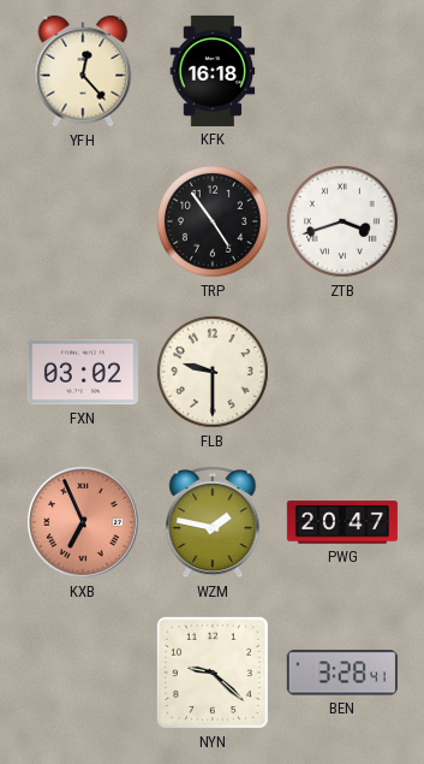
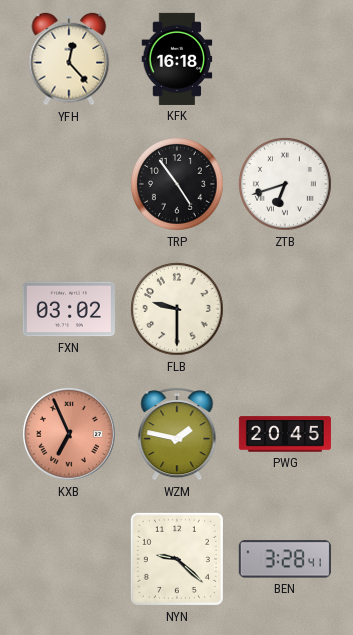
ZTB: 3:42 -> 6:42
PWG: 20:47 -> 20:45
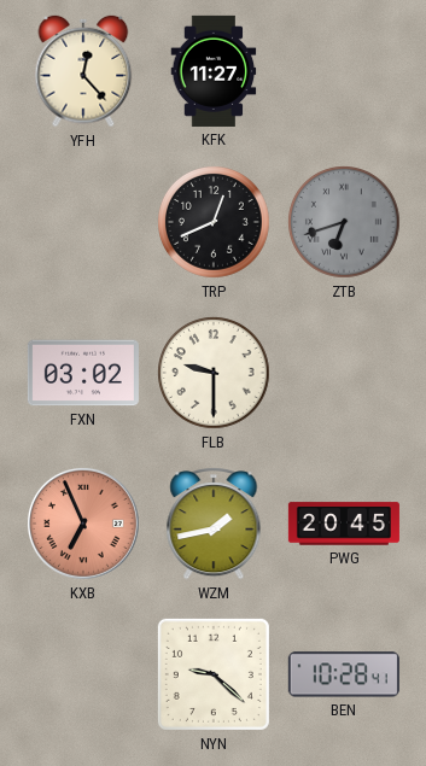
KFK: 16:18 -> 11:27
TRP: 4:54 -> 12:41
ZTB dial: white -> grey
WZM: 1:47 -> 1:43
BEN: 3:28 -> 10:28
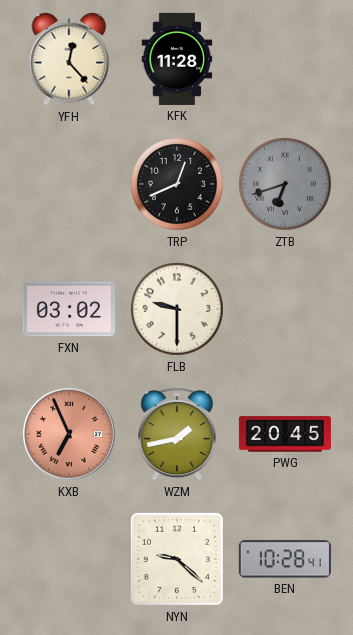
KFK: 11:27 -> 11:28
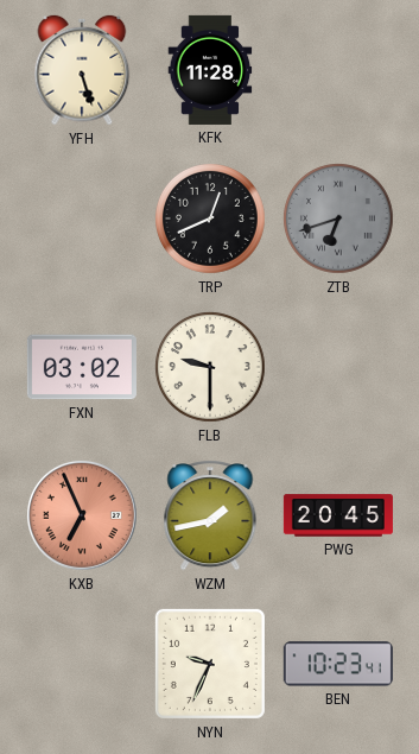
YFH: 12:23 -> 5:27
NYN: 9:22 -> 9:34
BEN: 10:28 -> 10:23
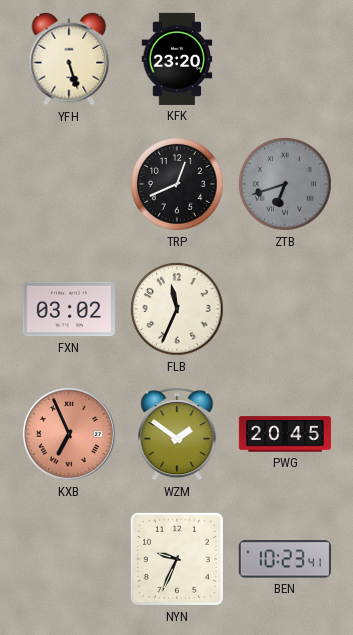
KFK: 11:28 -> 23:20
FLB: 9:30 -> 11:34
WZM: 1:43 -> 1:51
